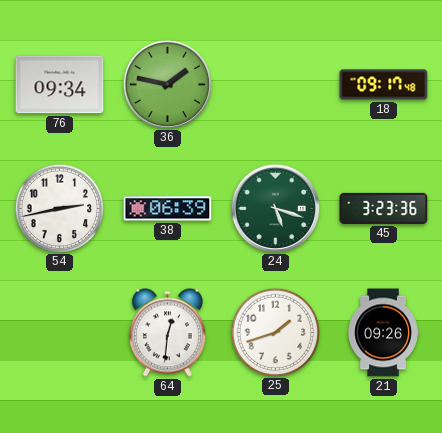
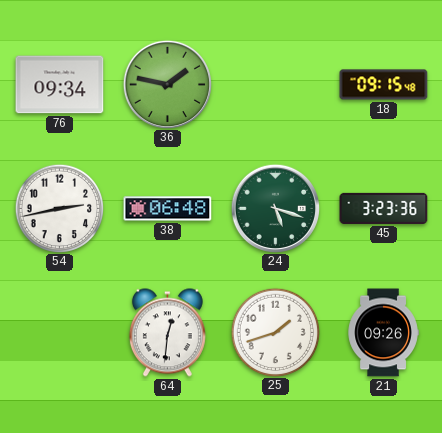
18: 09:17 -> 09:15
38: 06:39 -> 06:48
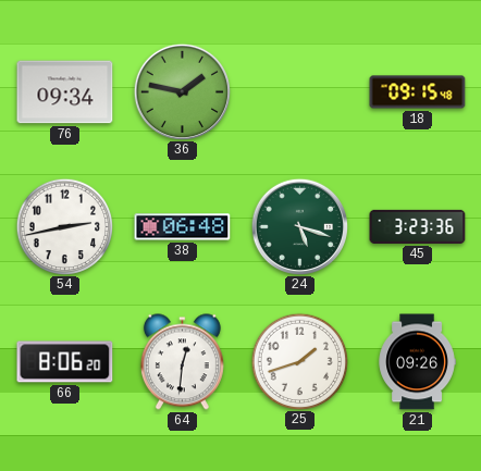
66: none -> 8:06
